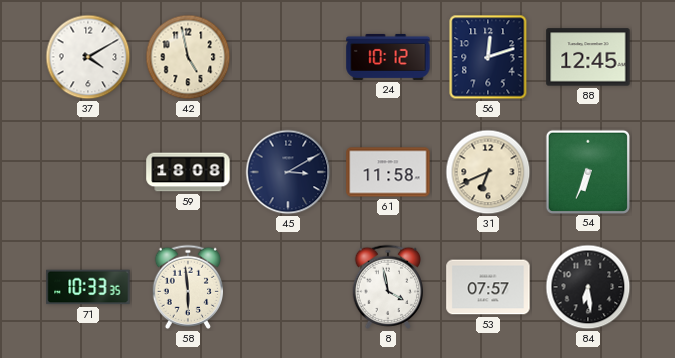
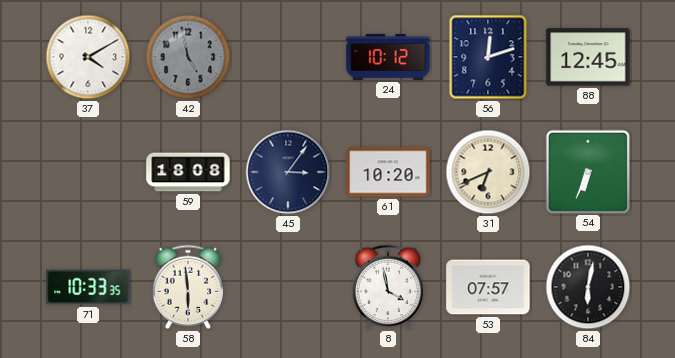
42 dial: cream -> grey
45: 3:10 -> 3:06
61: 11:58 -> 10:20
84: 6:29 -> 6:02
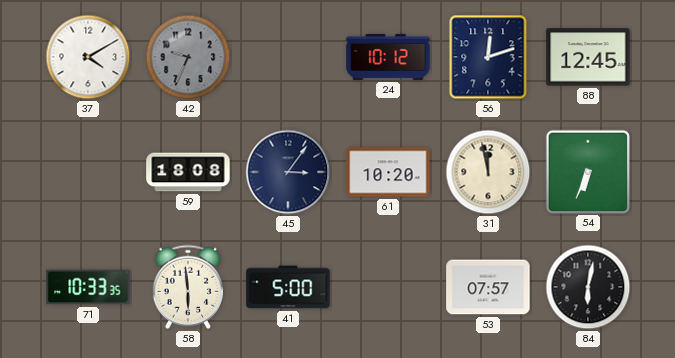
42: 4:58 -> 9:34
31: 6:41 -> 11:58
41: none -> 5:00
8: 3:58 -> none
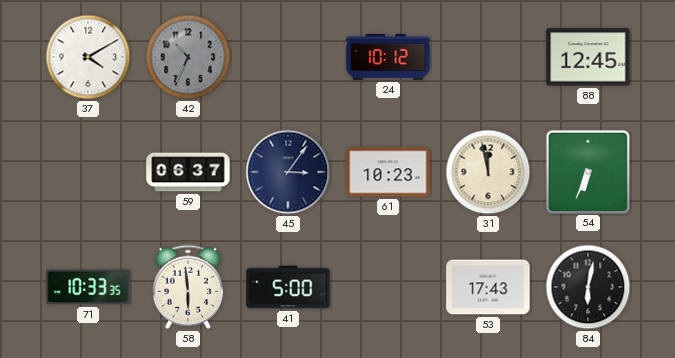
42: 9:34 -> 10:34
56: 12:12 -> none
59: 18:08 -> 06:37
61: 10:20 -> 10:23
53: 07:57 -> 17:43
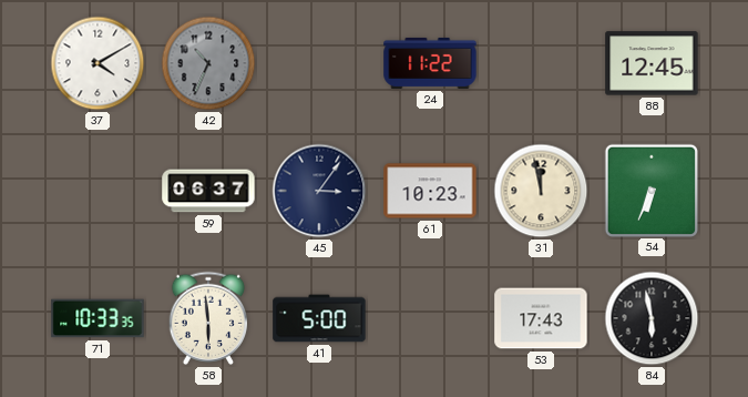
24: 10:12 -> 11:22
84: 6:02 -> 5:58
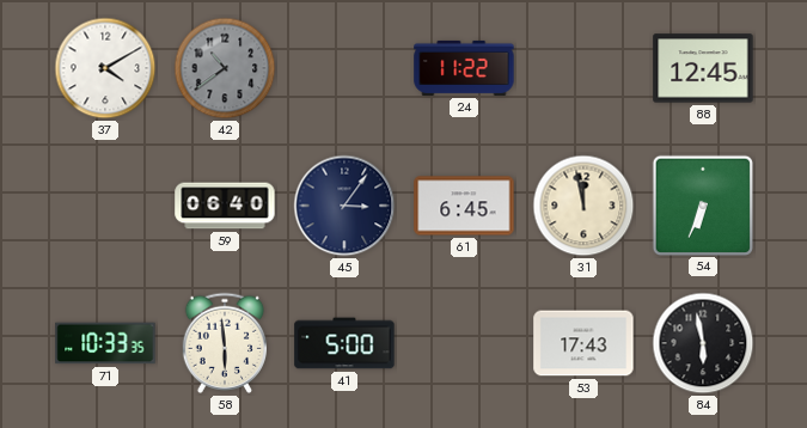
42: 10:34 -> 10:39
59: 06:37 -> 06:40
61: 10:23 -> 6:45
